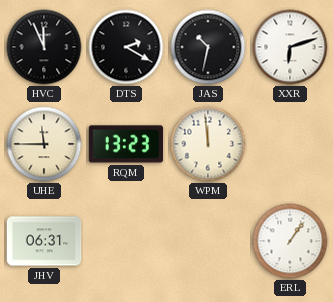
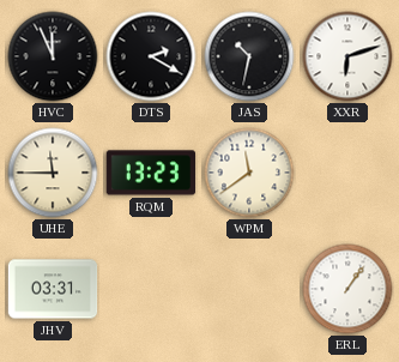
WPM: 11:59 -> 11:39
JHV: 06:31 -> 03:31
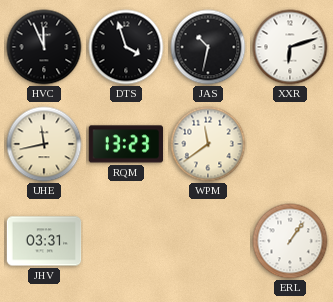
DTS: 2:20 -> 3:57
UHE: 11:45 -> 11:43
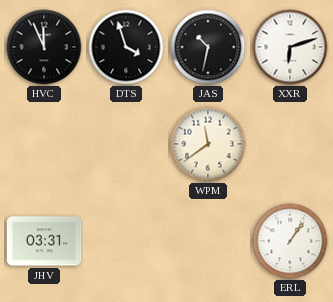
UHE: 11:43 -> none
RQM: 13:23 -> none
